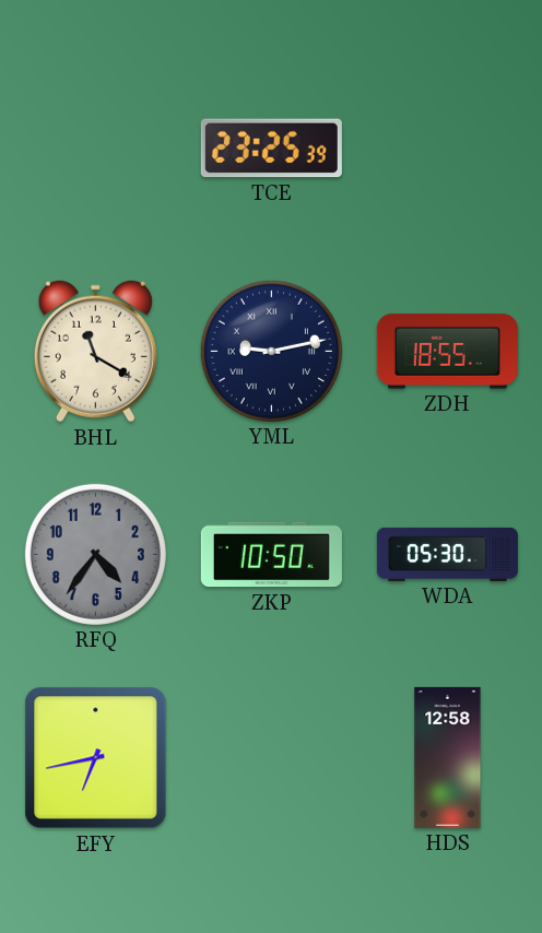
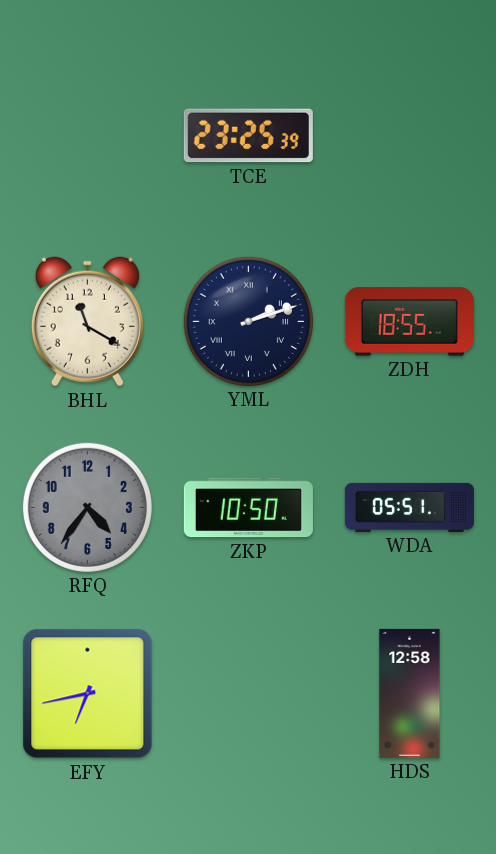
YML: 9:13 -> 2:12
WDA: 05:30 -> 05:51
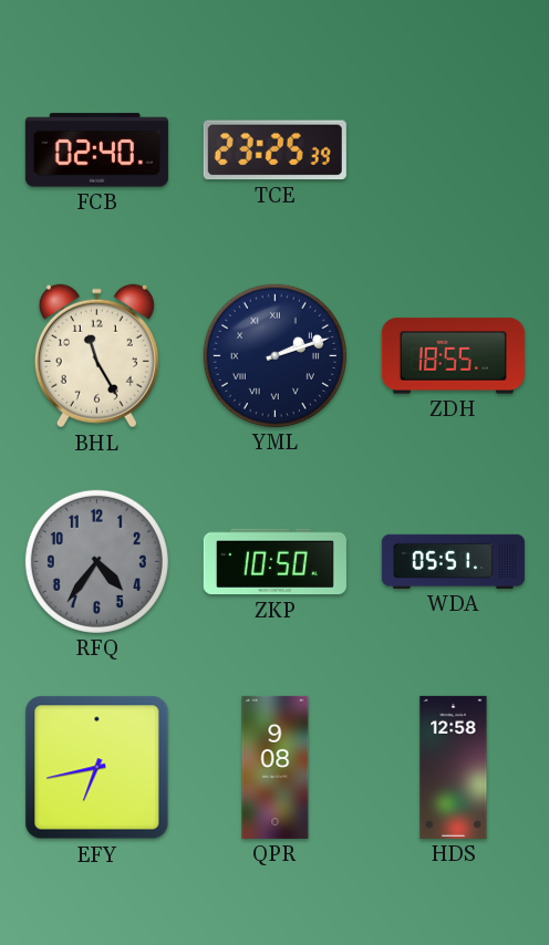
FCB: none -> 02:40
BHL: 11:20 -> 11:25
QPR: none -> 9:08
